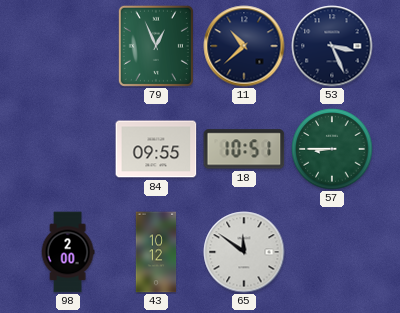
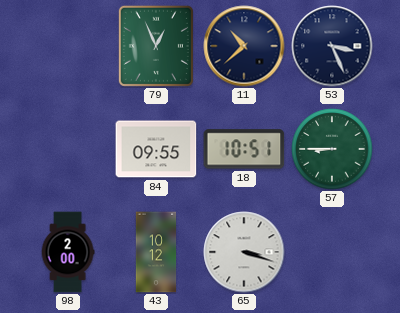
65: 11:51 -> 3:18
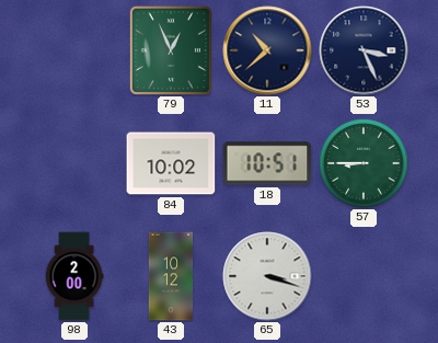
84: 09:55 -> 10:02
